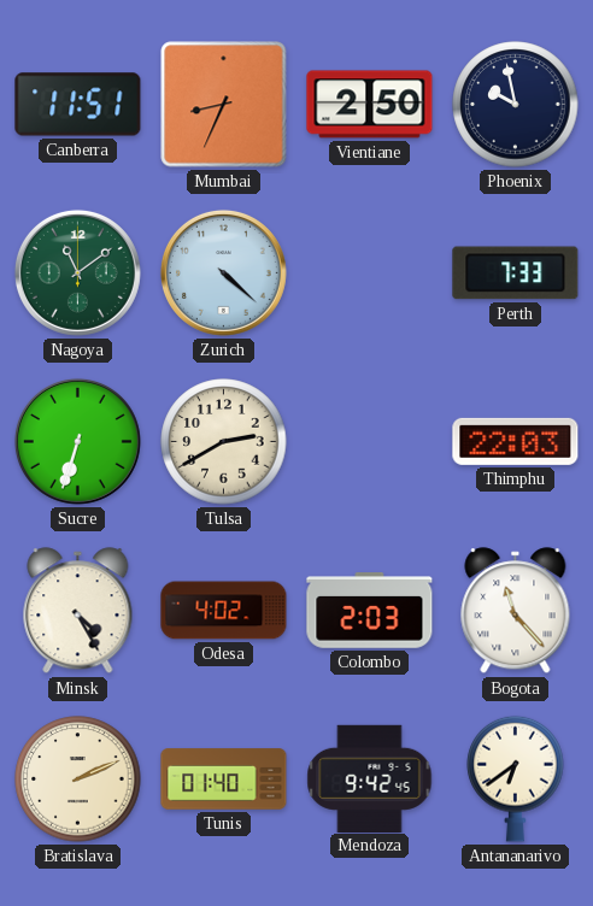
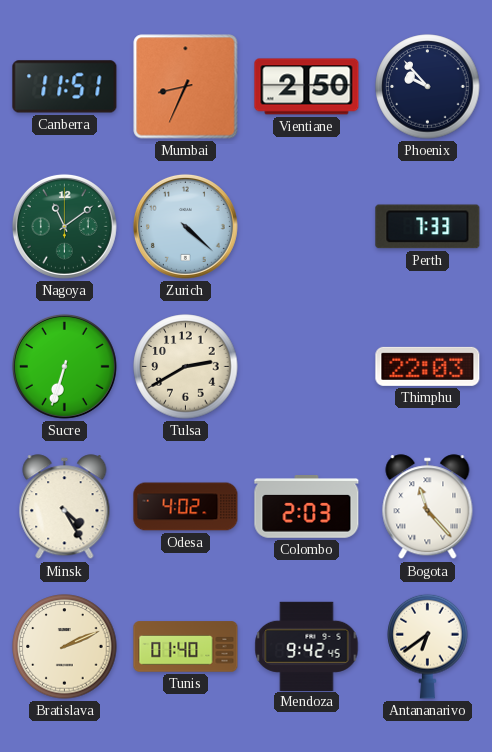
Phoenix: 9:58 -> 9:53
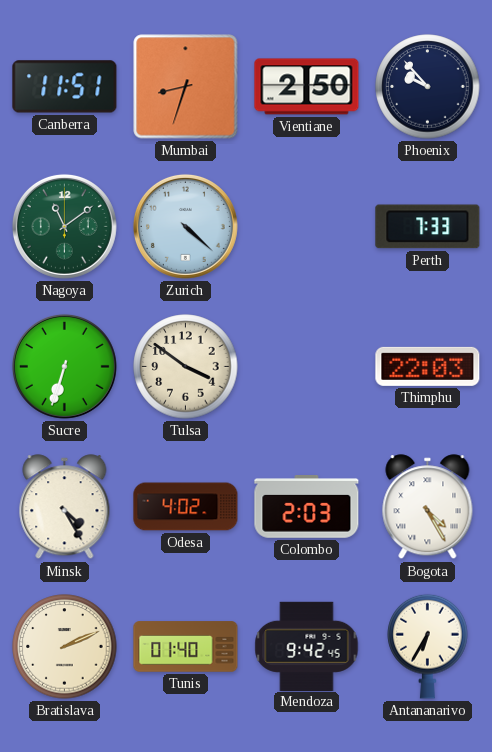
Mumbai: 8:34 -> 8:33
Tulsa: 2:40 -> 3:51
Bogota: 11:23 -> 4:25
Antananarivo: 6:39 -> 6:35
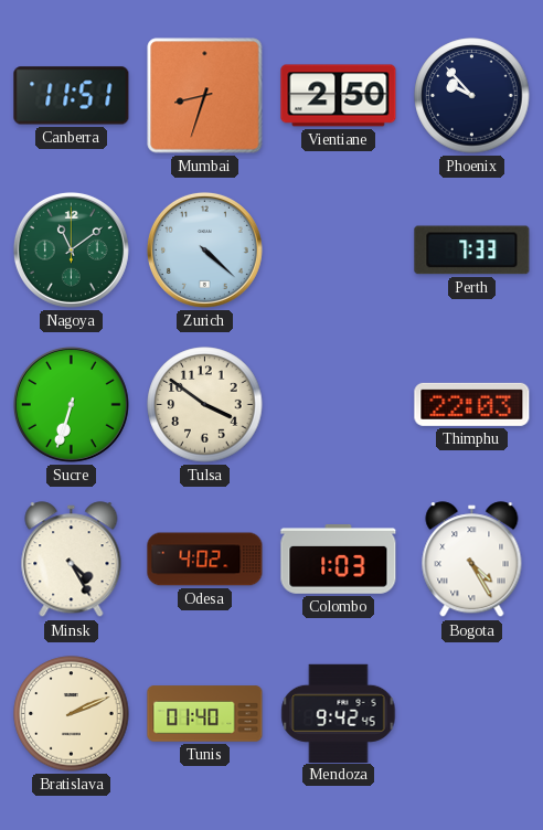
Colombo: 2:03 -> 1:03
Antananarivo: 6:35 -> none
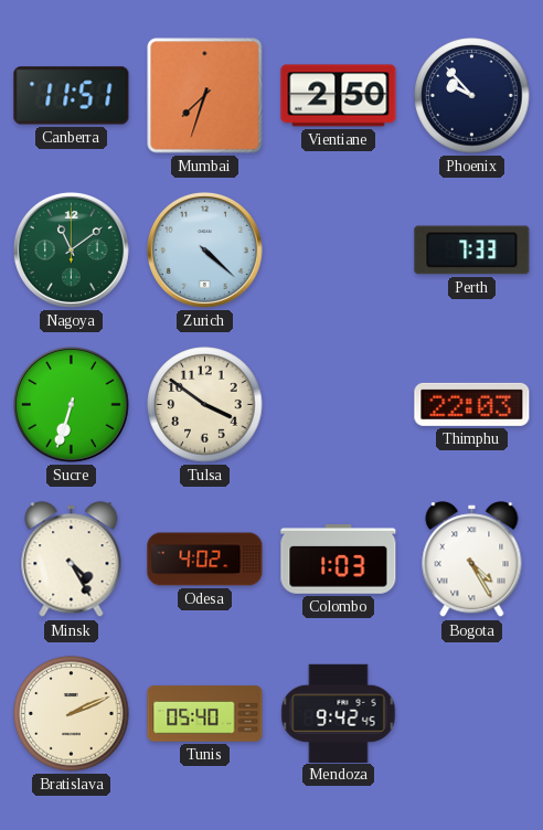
Mumbai: 8:33 -> 7:33
Tunis: 01:40 -> 05:40
